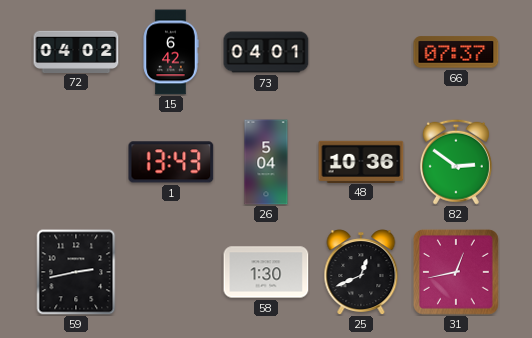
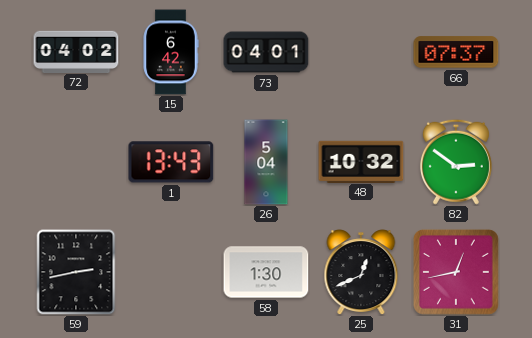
48: 10:36 -> 10:32
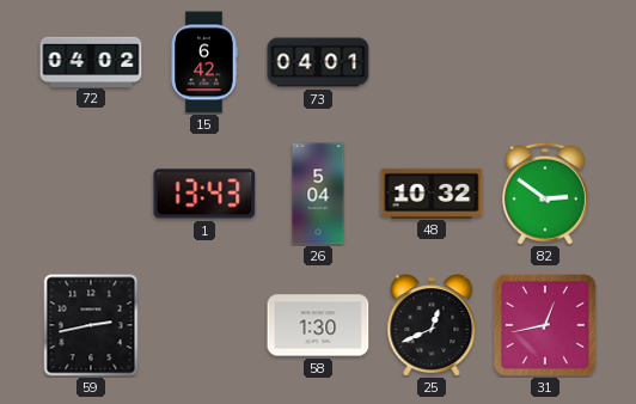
66: 07:37 -> none
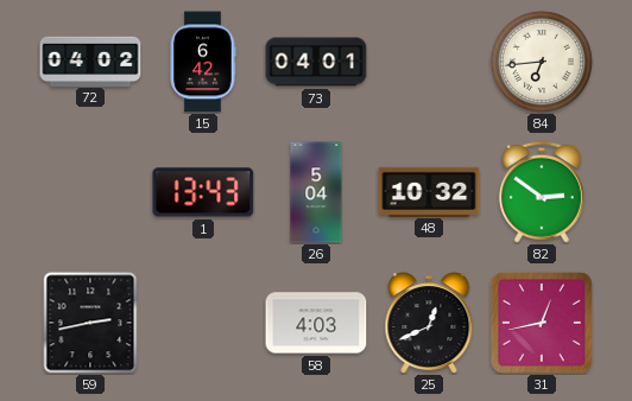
84: none -> 6:44
58: 1:30 -> 4:03
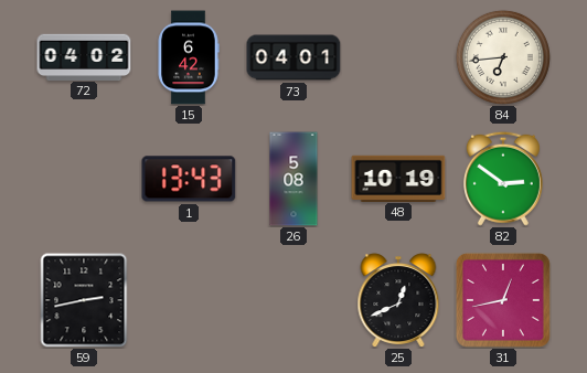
26: 5:04 -> 5:08
48: 10:32 -> 10:19
58: 4:03 -> none
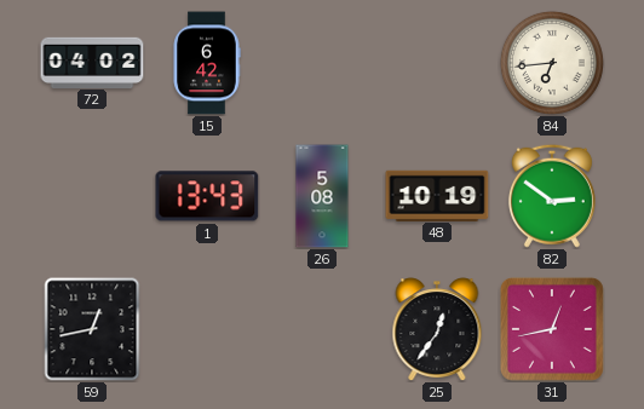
73: 04:01 -> none
59: 2:43 -> 12:43
25: 12:41 -> 12:36
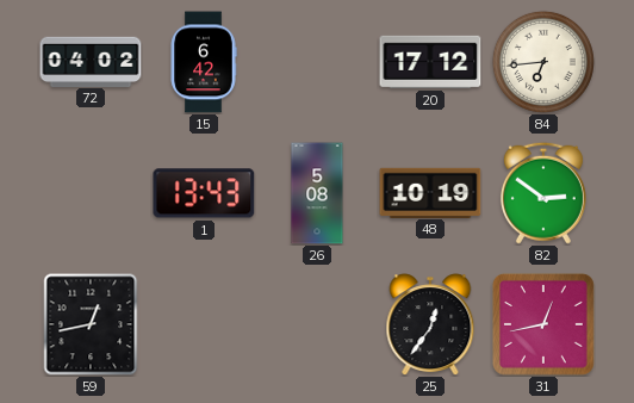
20: none -> 17:12
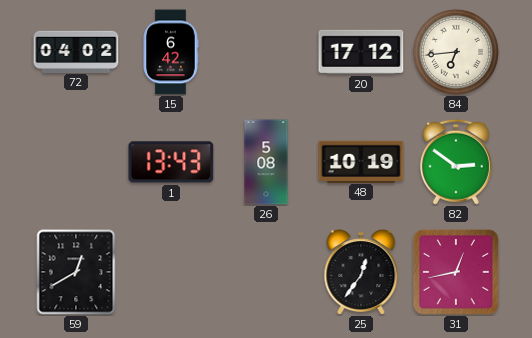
59: 12:43 -> 12:40
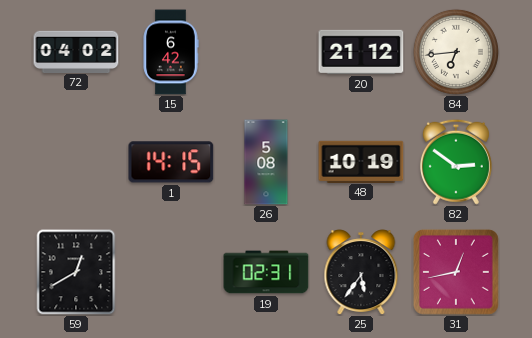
20: 17:12 -> 21:12
1: 13:43 -> 14:15
19: none -> 02:31
25: 12:36 -> 5:36
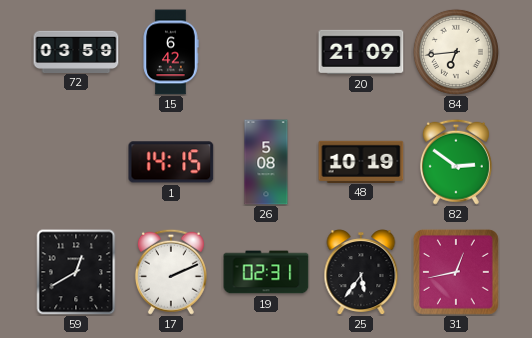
72: 04:02 -> 03:59
20: 21:12 -> 21:09
17: none -> 2:11
